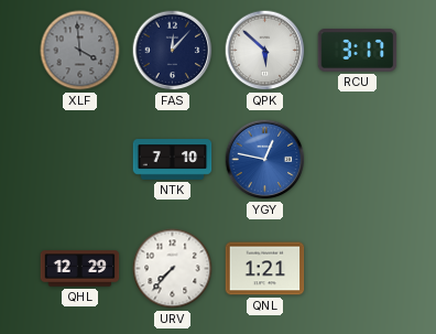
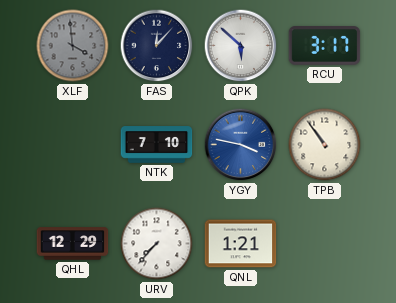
YGY: 12:47 -> 3:47
TPB: none -> 10:54
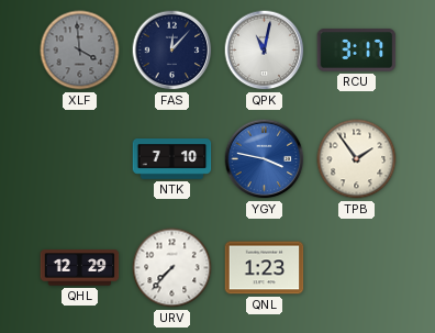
QPK: 5:52 -> 11:02
TPB: 10:54 -> 1:54
QNL: 1:21 -> 1:23
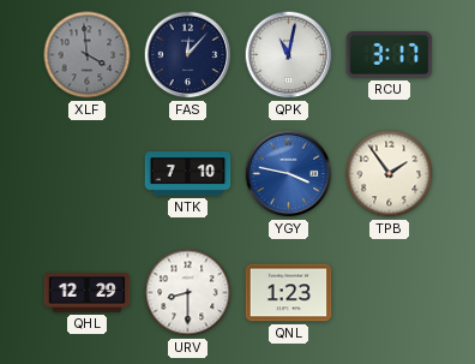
URV: 7:37 -> 8:30
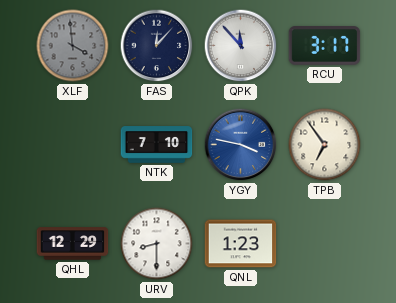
QPK: 11:02 -> 11:53
TPB: 1:54 -> 6:54
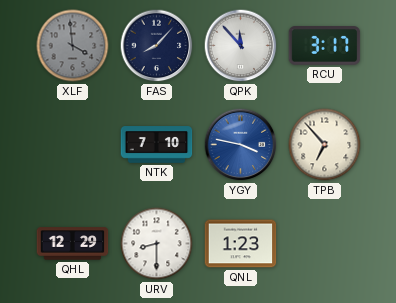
FAS: 12:07 -> 8:07
TPB: 6:54 -> 6:53
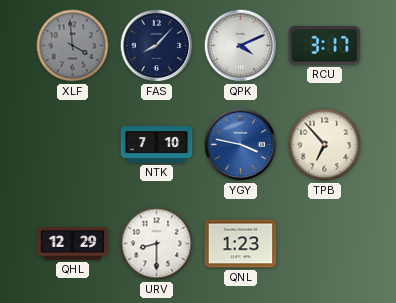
QPK: 11:53 -> 4:11
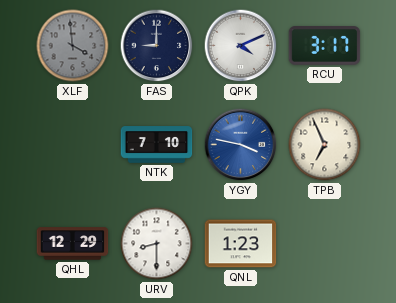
FAS: 8:07 -> 9:00
TPB: 6:53 -> 6:56
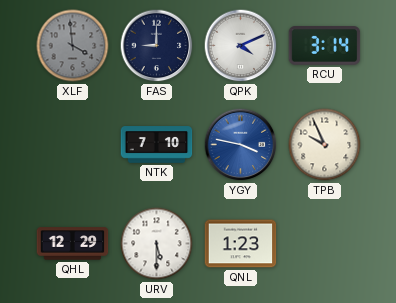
RCU: 3:17 -> 3:14
TPB: 6:56 -> 9:56
URV: 8:30 -> 5:30
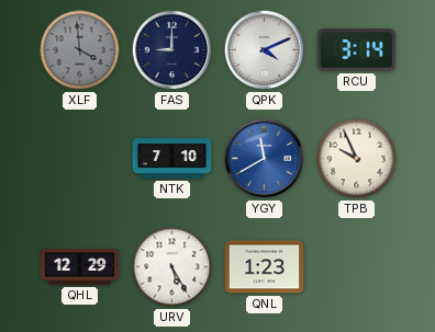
YGY: 3:47 -> 11:40
URV: 5:30 -> 5:25
